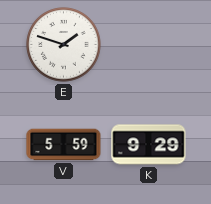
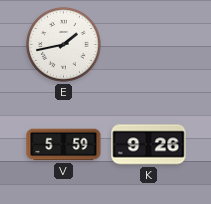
E: 1:48 -> 1:43
K: 9:29 -> 9:26
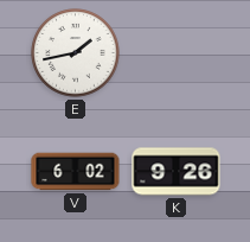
V: 5:59 -> 6:02
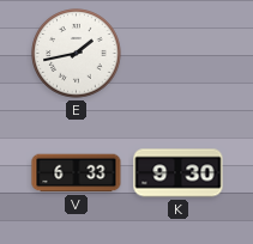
V: 6:02 -> 6:33
K: 9:26 -> 9:30
